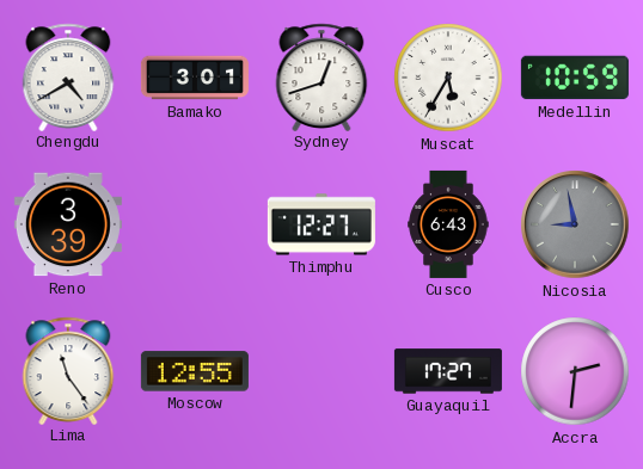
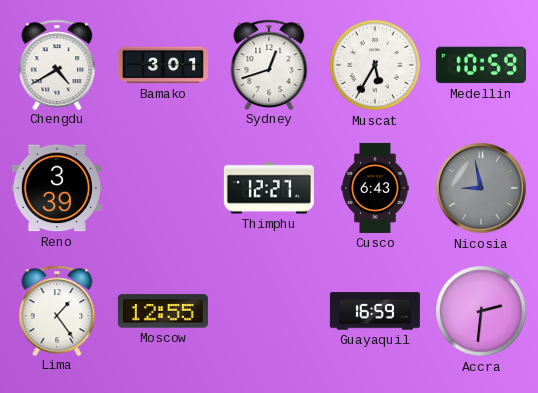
Lima: 11:24 -> 1:24
Guayaquil: 17:27 -> 16:59
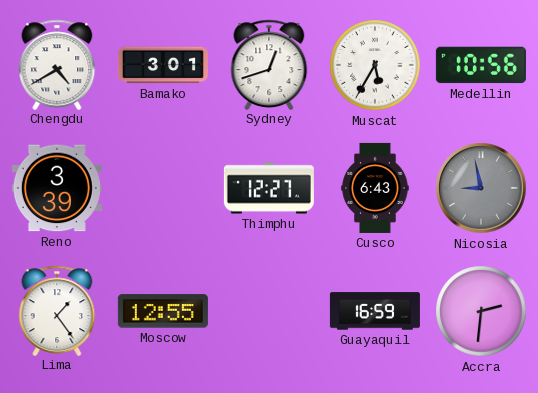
Medellin: 10:59 -> 10:56
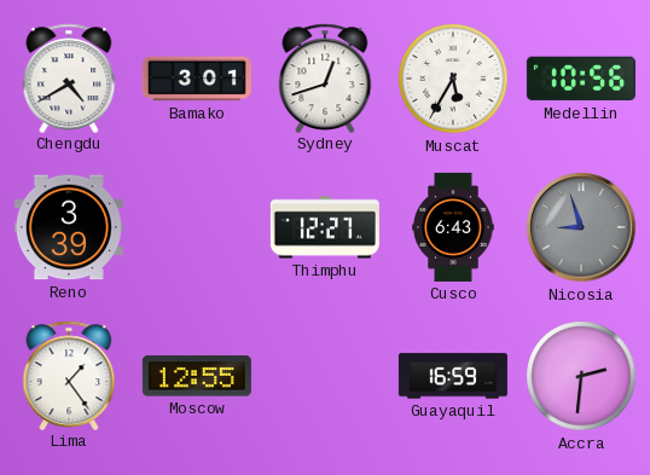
Nicosia: 8:58 -> 8:57
